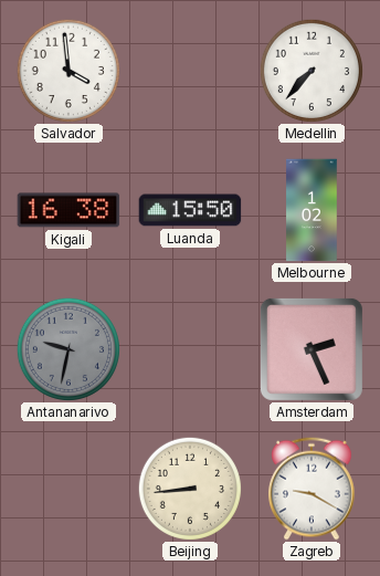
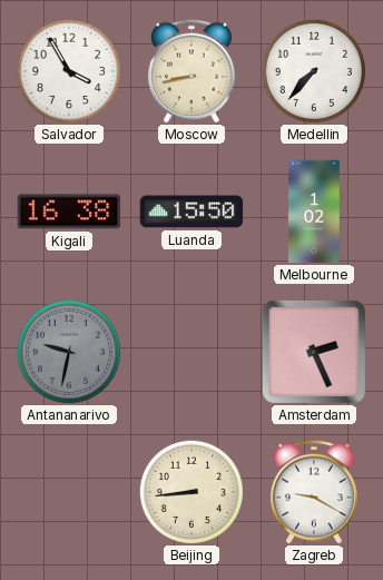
Salvador: 3:59 -> 3:55
Moscow: none -> 8:43
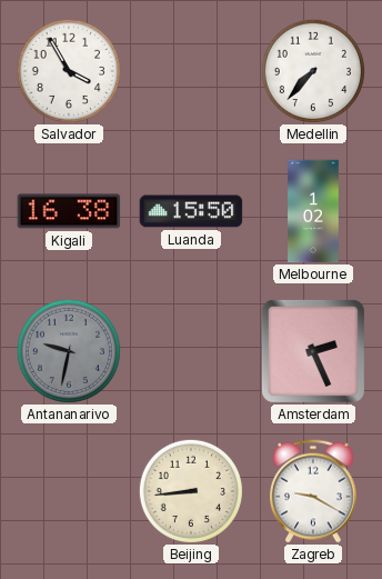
Moscow: 8:43 -> none
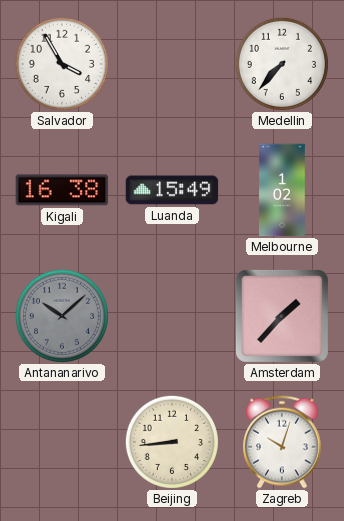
Luanda: 15:50 -> 15:49
Antananarivo: 9:32 -> 10:08
Amsterdam: 2:26 -> 1:37
Zagreb: 9:20 -> 10:03
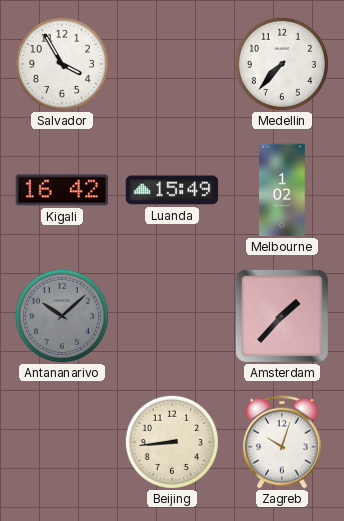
Kigali: 16:38 -> 16:42
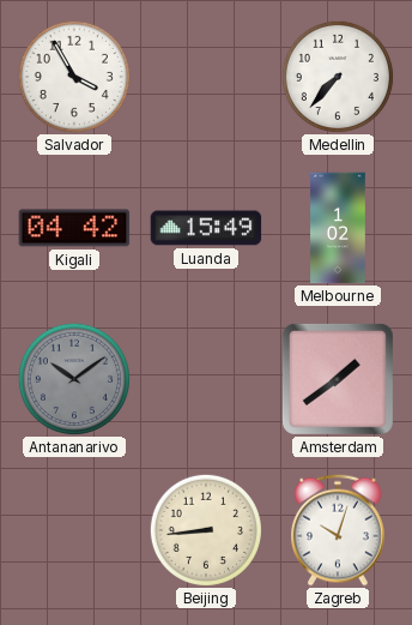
Kigali: 16:42 -> 04:42
Antananarivo: 10:08 -> 10:09
Amsterdam: 1:37 -> 1:39
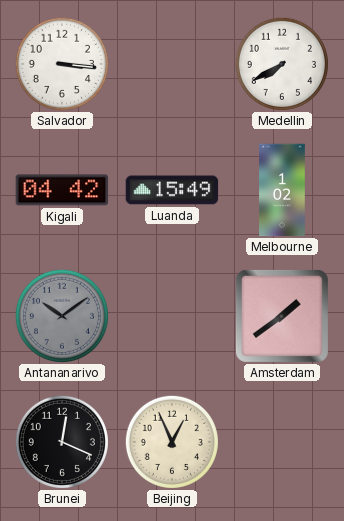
Salvador: 3:55 -> 3:16
Medellin: 7:37 -> 7:40
Brunei: none -> 12:19
Beijing: 8:44 -> 12:56
Zagreb: 10:03 -> none
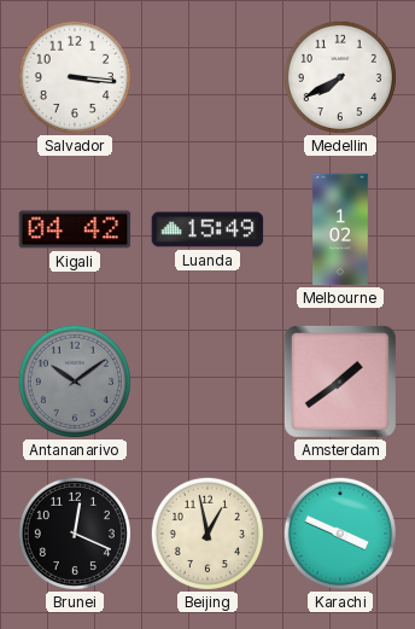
Beijing: 12:56 -> 12:58
Karachi: none -> 3:49
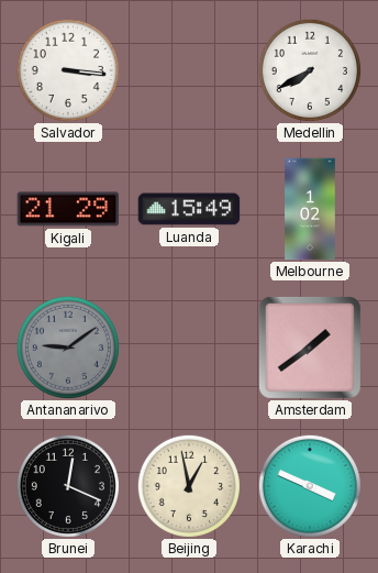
Kigali: 04:42 -> 21:29
Antananarivo: 10:09 -> 9:09
